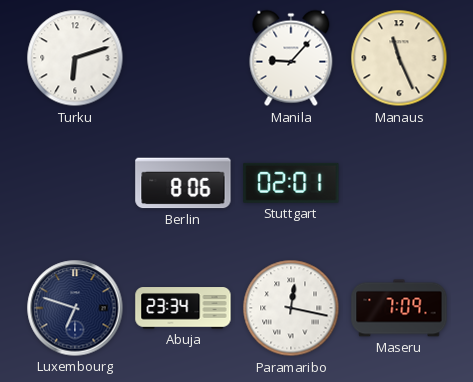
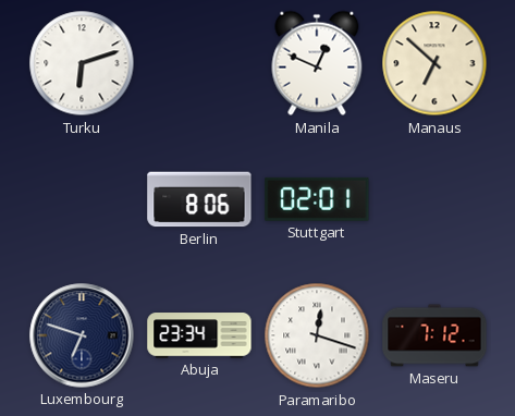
Manila: 9:07 -> 12:49
Manaus: 11:26 -> 6:52
Paramaribo: 12:17 -> 12:18
Maseru: 7:09 -> 7:12
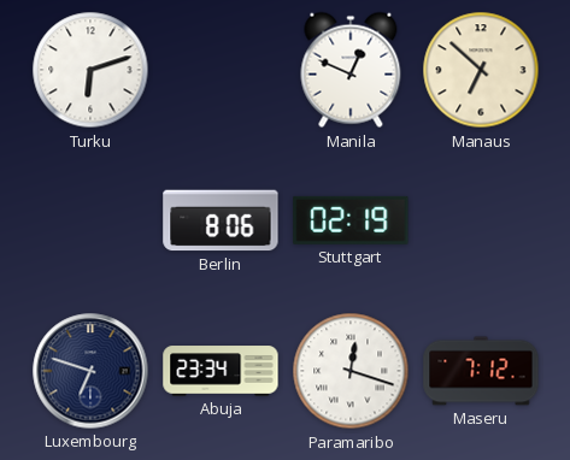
Stuttgart: 02:01 -> 02:19
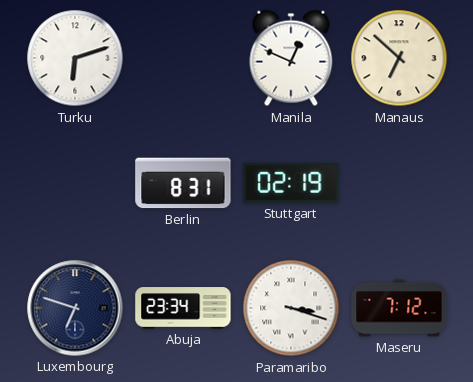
Berlin: 8:06 -> 8:31
Paramaribo: 12:18 -> 3:18
